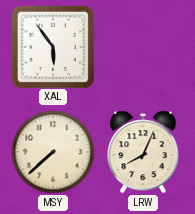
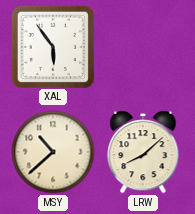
MSY: 7:38 -> 10:38
LRW: 8:04 -> 8:08
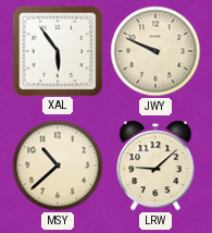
JWY: none -> 9:49
LRW: 8:08 -> 9:08
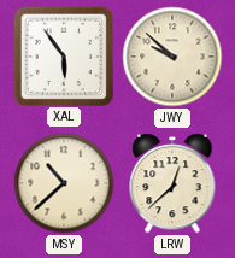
JWY: 9:49 -> 9:52
LRW: 9:08 -> 12:38
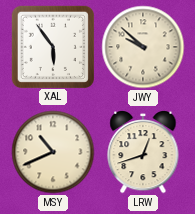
MSY: 10:38 -> 10:41
LRW: 12:38 -> 12:42
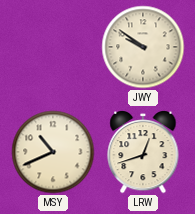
XAL: 5:54 -> none
JWY: 9:52 -> 9:51
